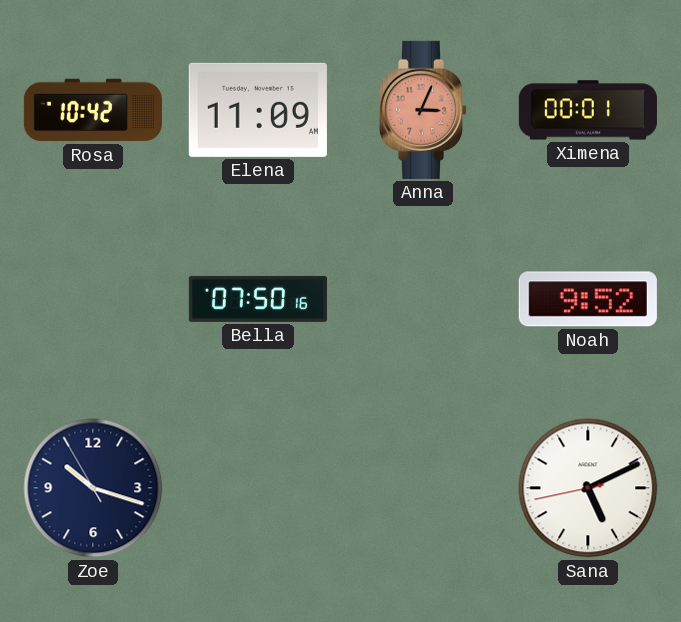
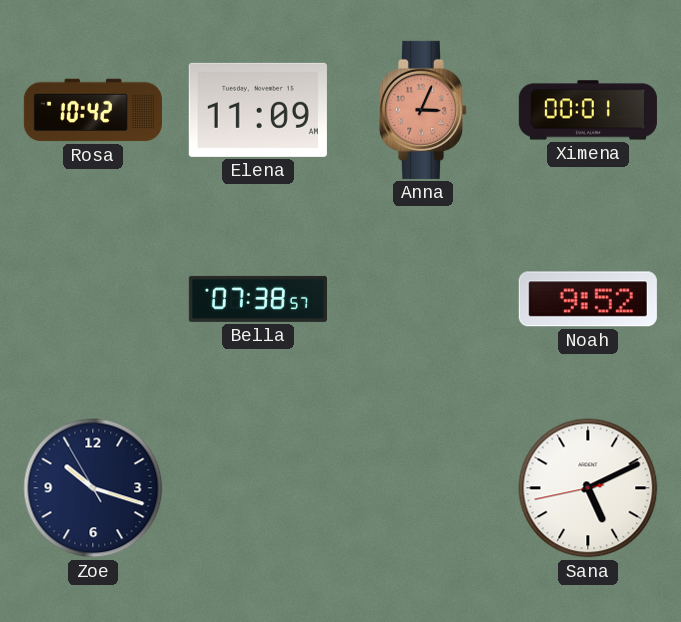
Bella: 07:50 -> 07:38
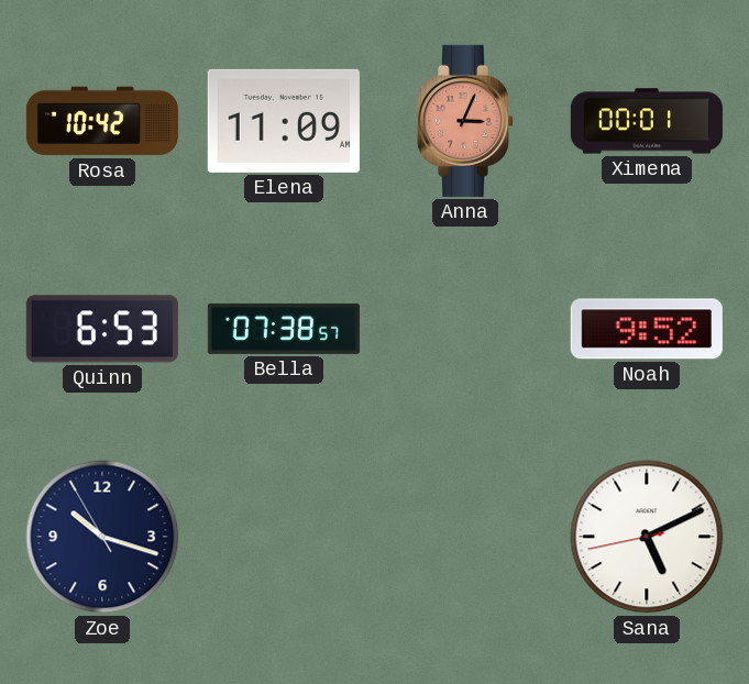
Quinn: none -> 6:53
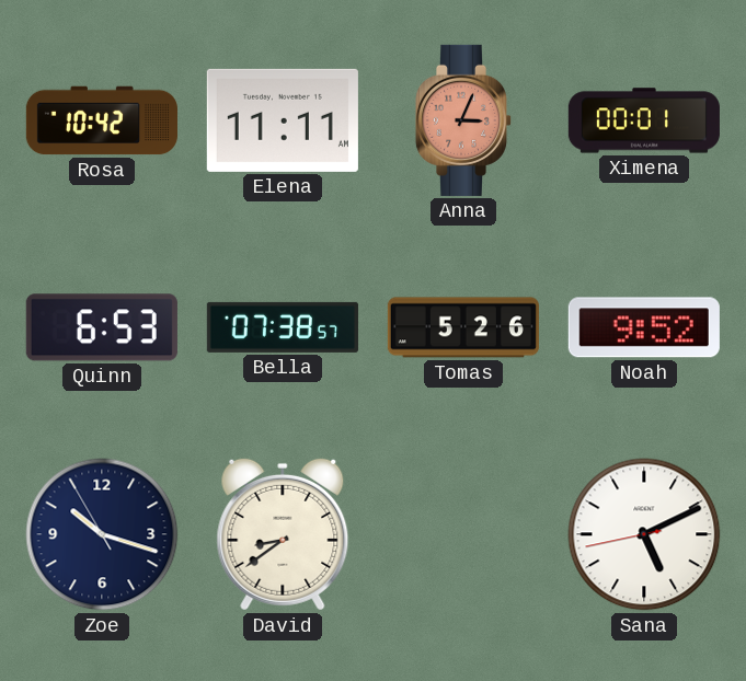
Elena: 11:09 -> 11:11
Tomas: none -> 5:26
David: none -> 8:39
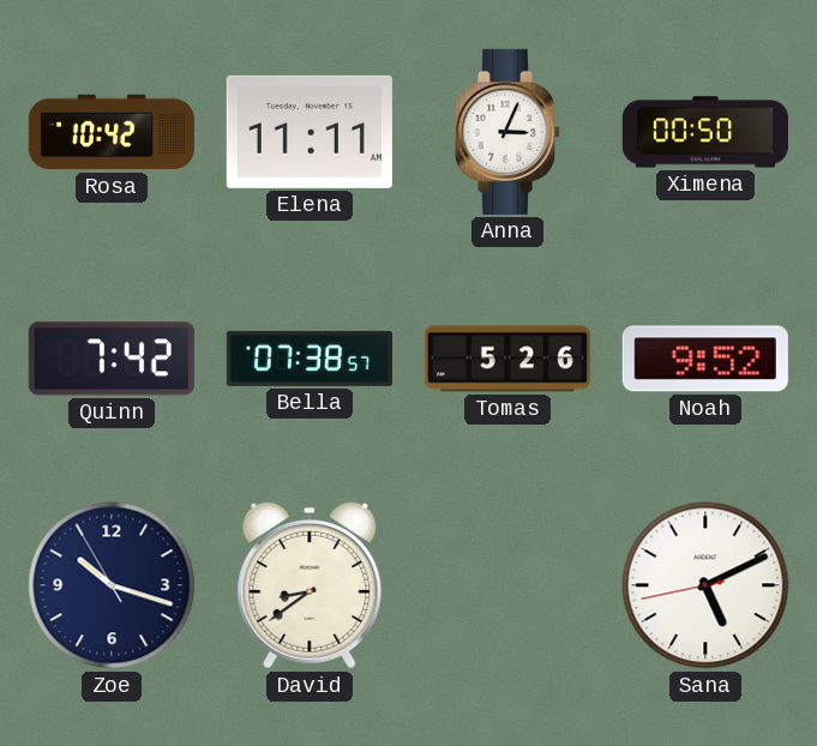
Anna dial: salmon -> white
Ximena: 00:01 -> 00:50
Quinn: 6:53 -> 7:42
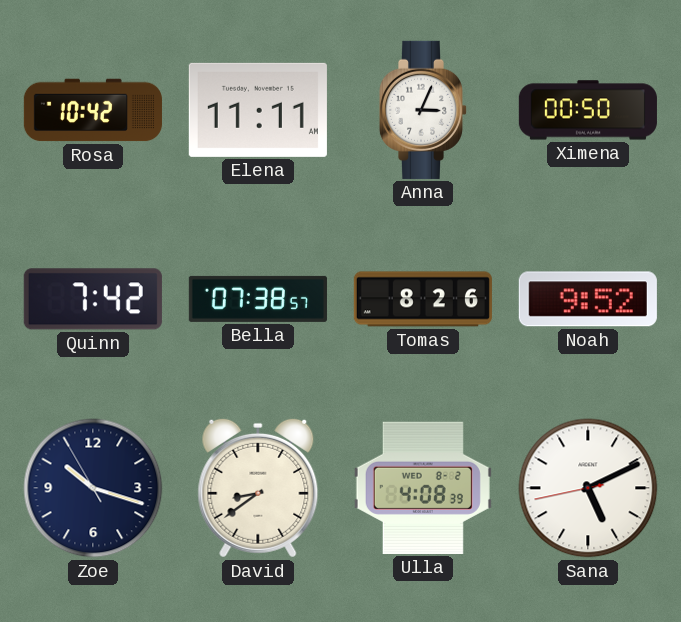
Tomas: 5:26 -> 8:26
Ulla: none -> 4:08
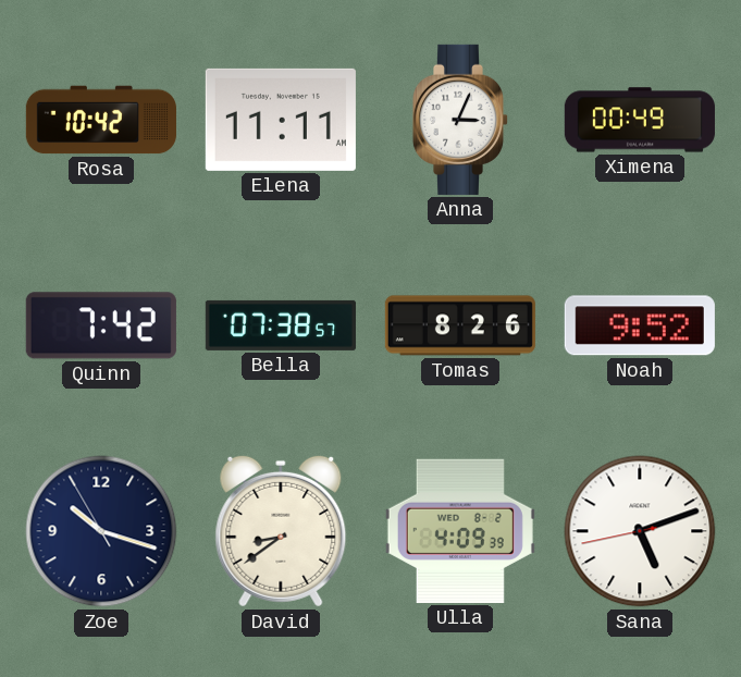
Ximena: 00:50 -> 00:49
Ulla: 4:08 -> 4:09
Sana: 5:10 -> 5:11
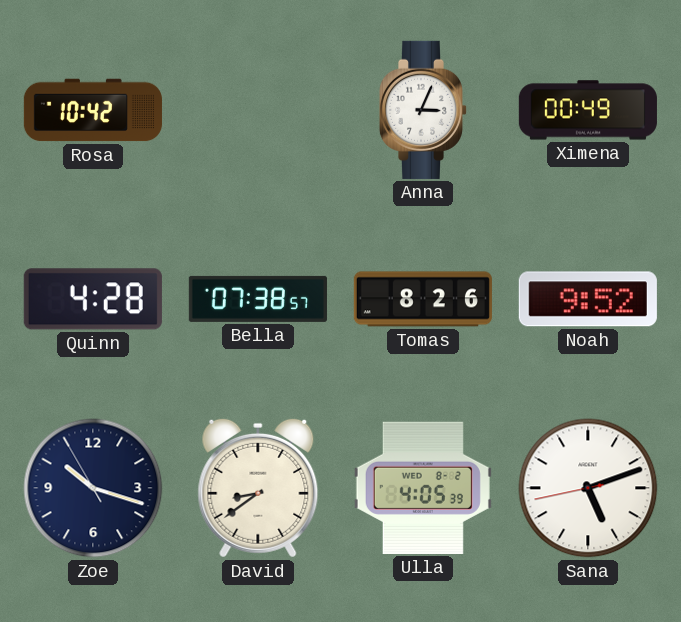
Elena: 11:11 -> none
Quinn: 7:42 -> 4:28
Ulla: 4:09 -> 4:05
